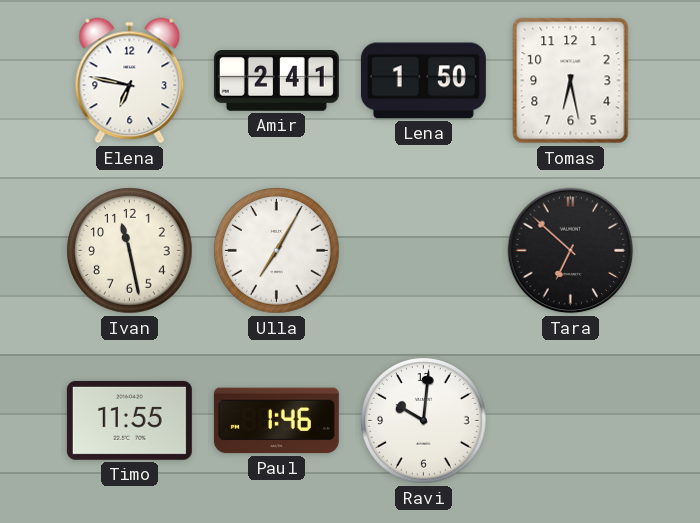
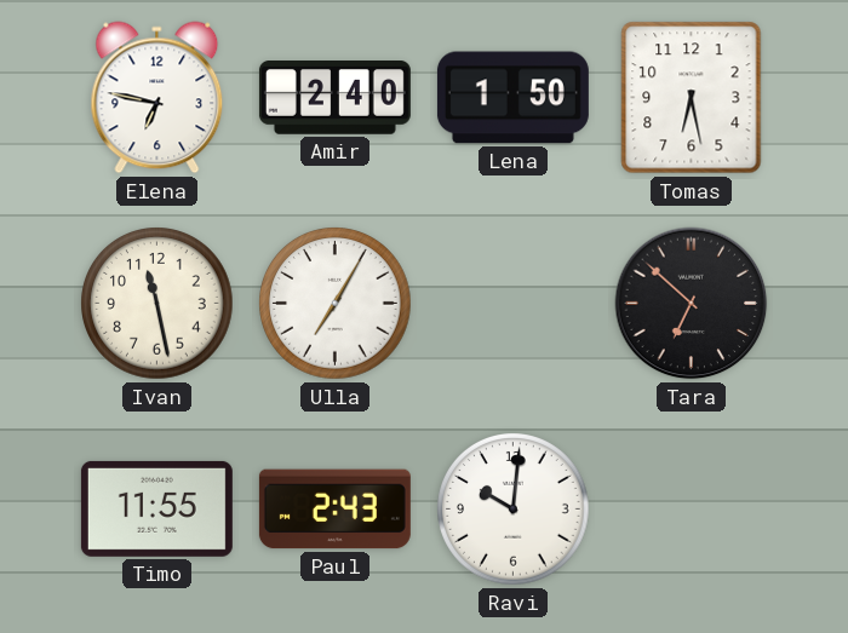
Amir: 2:41 -> 2:40
Paul: 1:46 -> 2:43
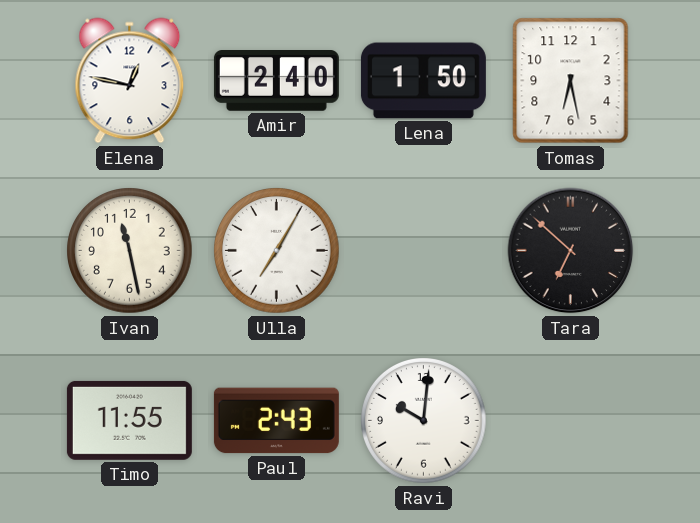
Elena: 6:47 -> 12:47
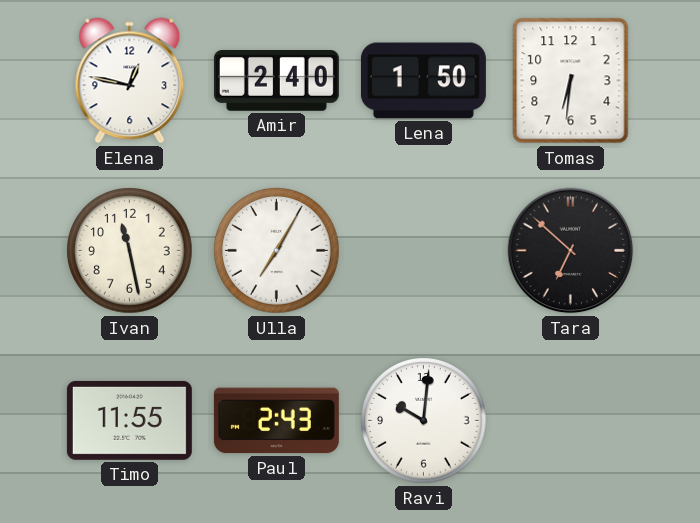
Tomas: 6:28 -> 6:31
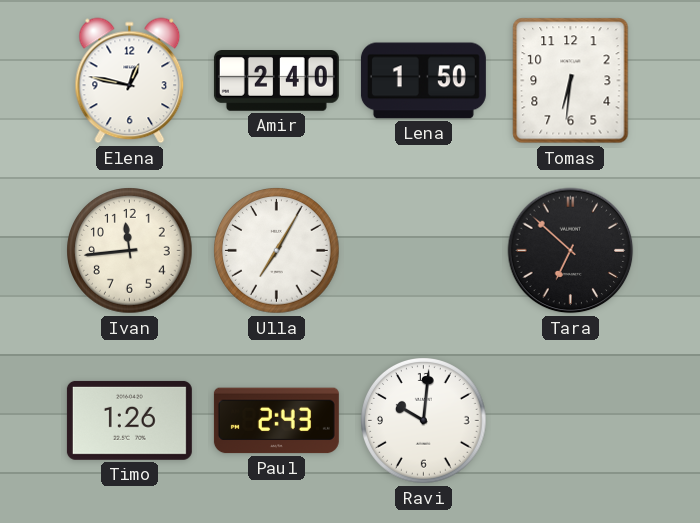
Ivan: 11:28 -> 11:44
Timo: 11:55 -> 1:26
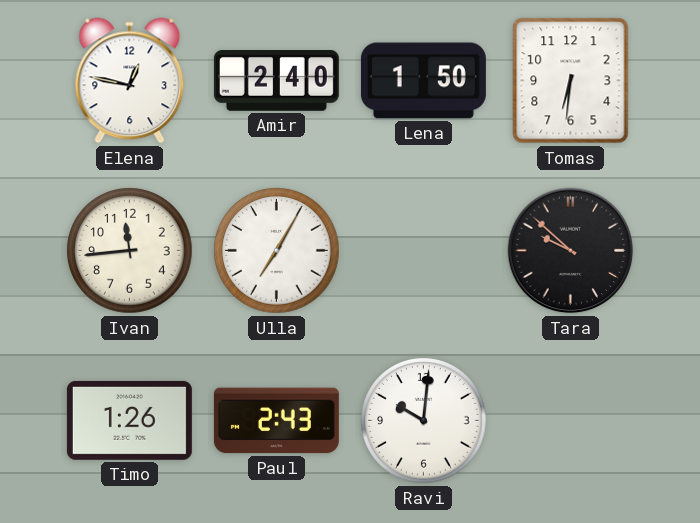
Tara: 6:52 -> 9:52
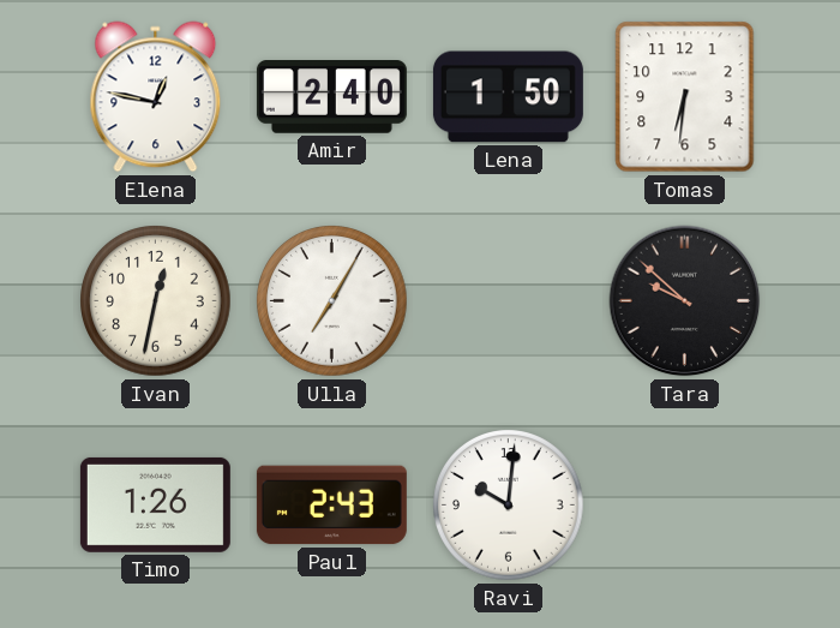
Ivan: 11:44 -> 12:32
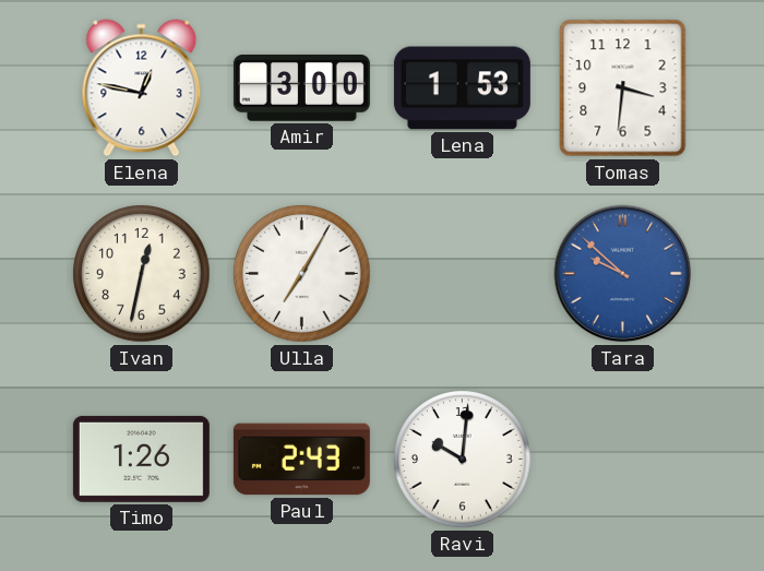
Amir: 2:40 -> 3:00
Lena: 1:50 -> 1:53
Tomas: 6:31 -> 3:31
Tara dial: black -> blue
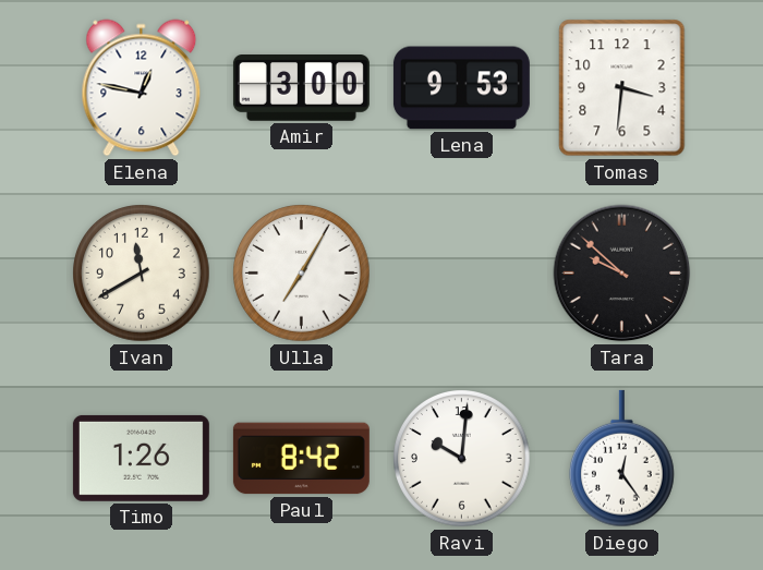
Lena: 1:53 -> 9:53
Ivan: 12:32 -> 11:40
Tara dial: blue -> black
Paul: 2:43 -> 8:42
Diego: none -> 12:24
